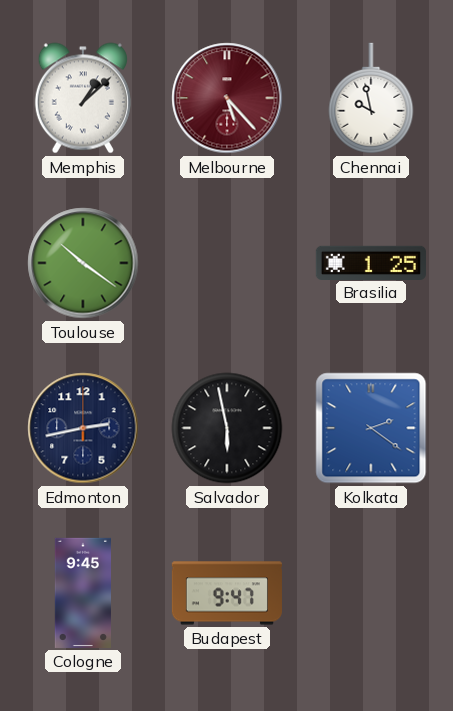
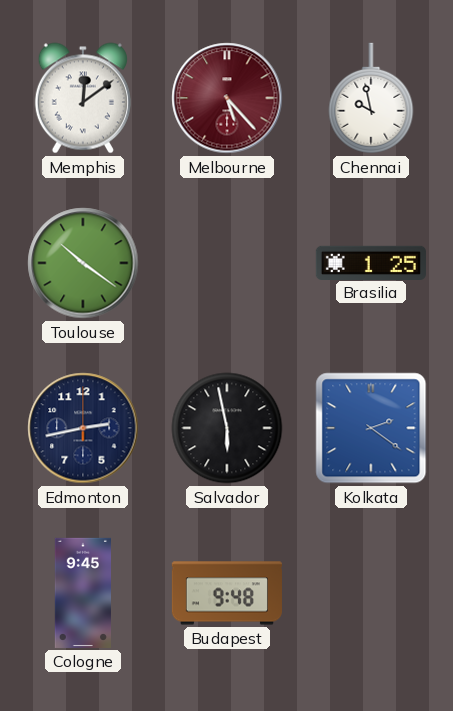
Memphis: 1:08 -> 12:09
Budapest: 9:47 -> 9:48
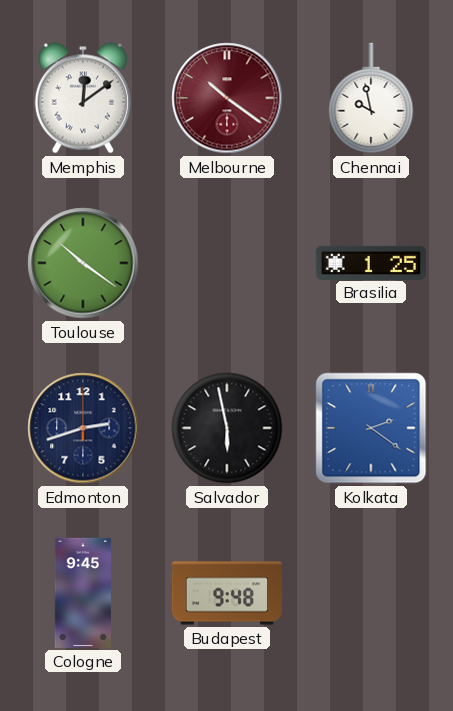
Melbourne: 5:23 -> 10:21
Edmonton: 2:43 -> 2:42
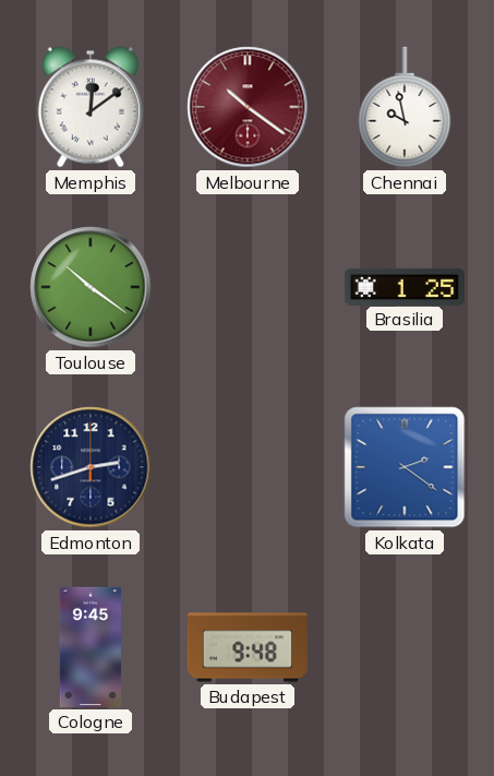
Salvador: 5:58 -> none
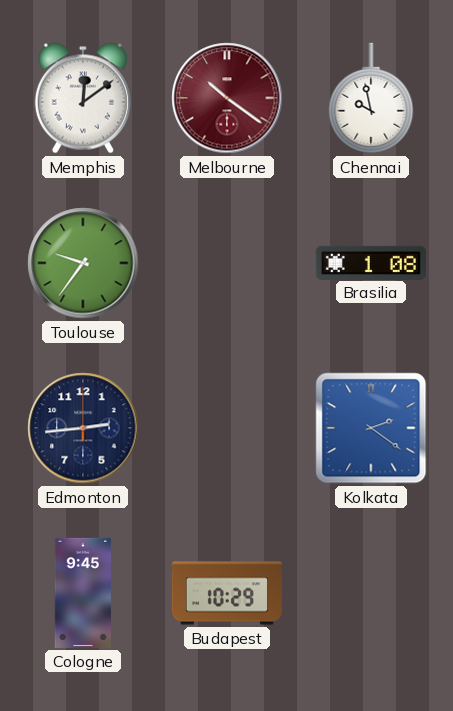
Toulouse: 10:21 -> 9:36
Brasilia: 1:25 -> 1:08
Edmonton: 2:42 -> 2:44
Budapest: 9:48 -> 10:29
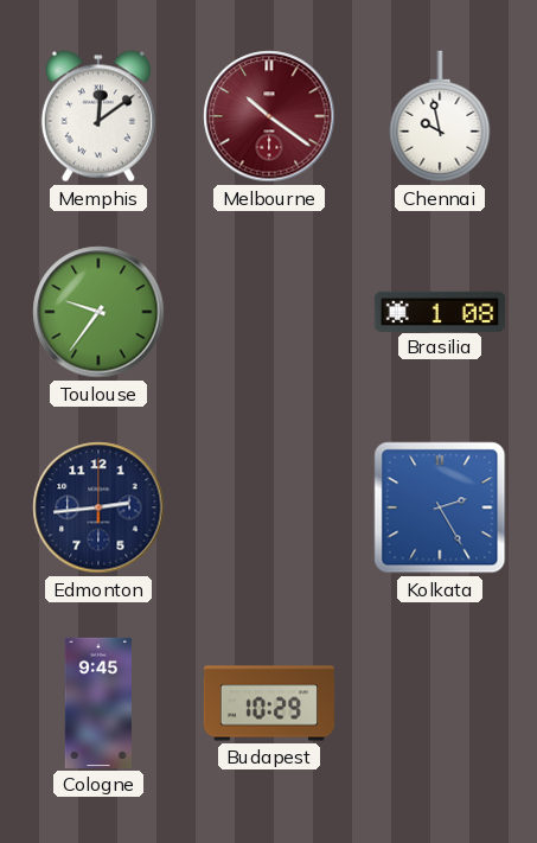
Kolkata: 2:21 -> 2:25
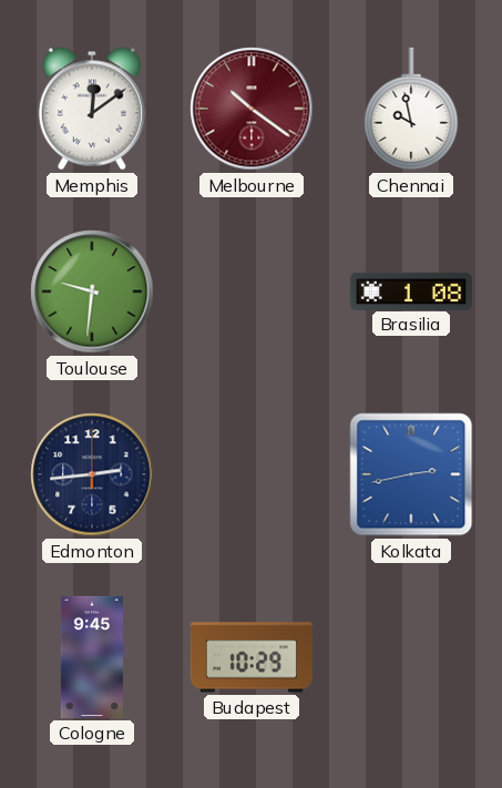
Toulouse: 9:36 -> 9:31
Kolkata: 2:25 -> 2:43
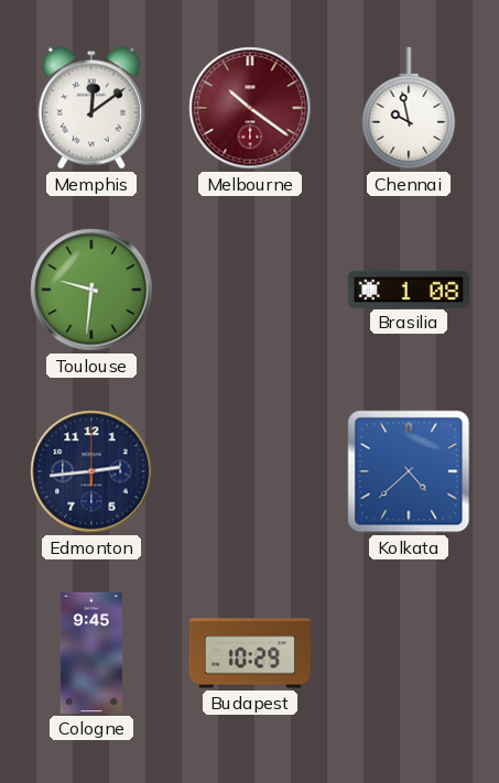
Kolkata: 2:43 -> 4:38
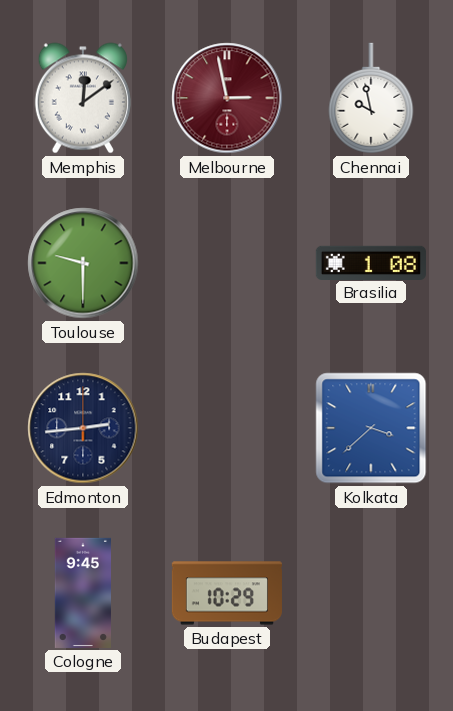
Melbourne: 10:21 -> 2:58
Toulouse: 9:31 -> 9:30
Kolkata: 4:38 -> 3:38
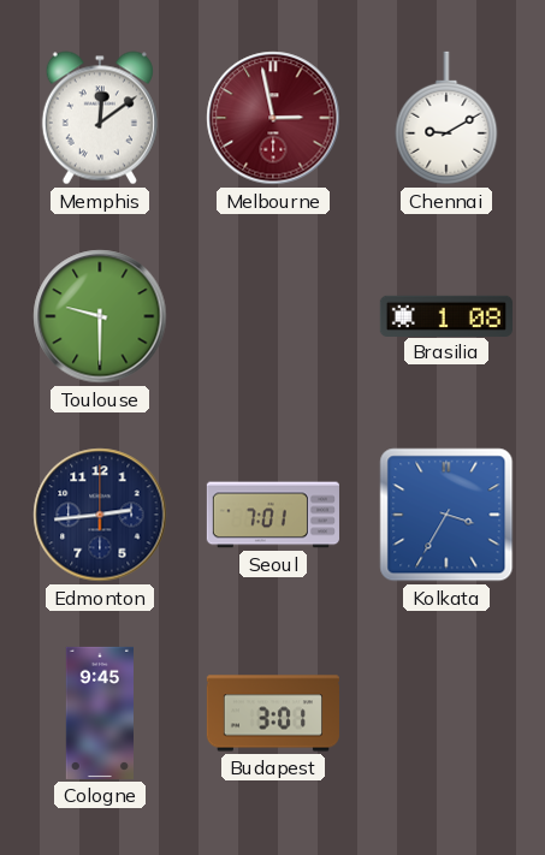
Chennai: 9:58 -> 9:10
Seoul: none -> 7:01
Kolkata: 3:38 -> 3:35
Budapest: 10:29 -> 3:01
